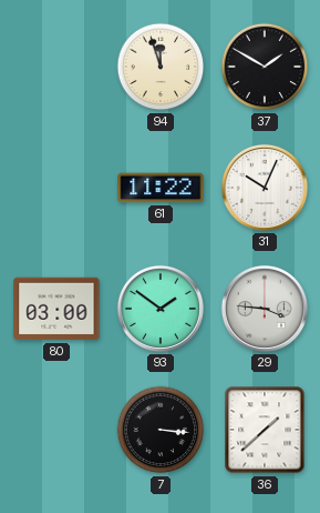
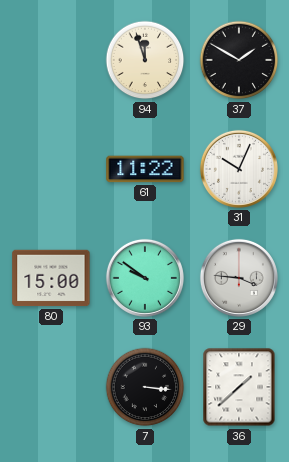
80: 03:00 -> 15:00
93: 1:51 -> 9:51
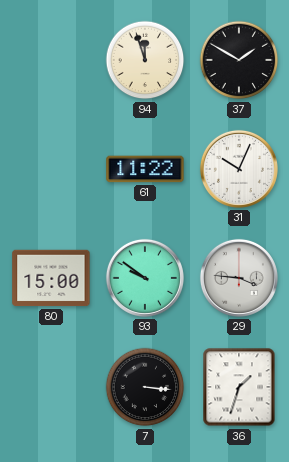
36: 1:38 -> 1:33
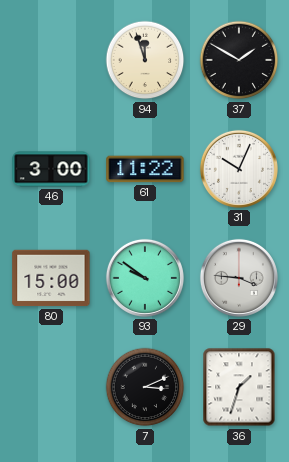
46: none -> 3:00
7: 3:16 -> 3:11
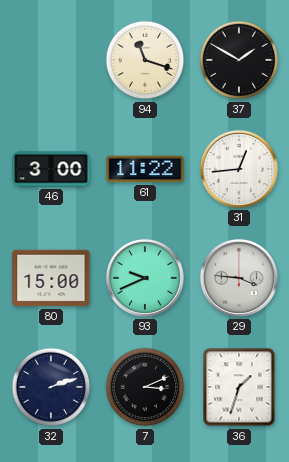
94: 11:57 -> 11:18
31: 10:04 -> 12:44
93: 9:51 -> 9:41
32: none -> 2:12
